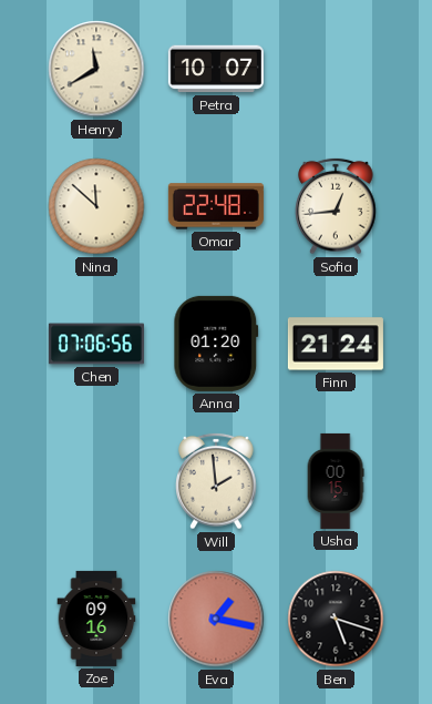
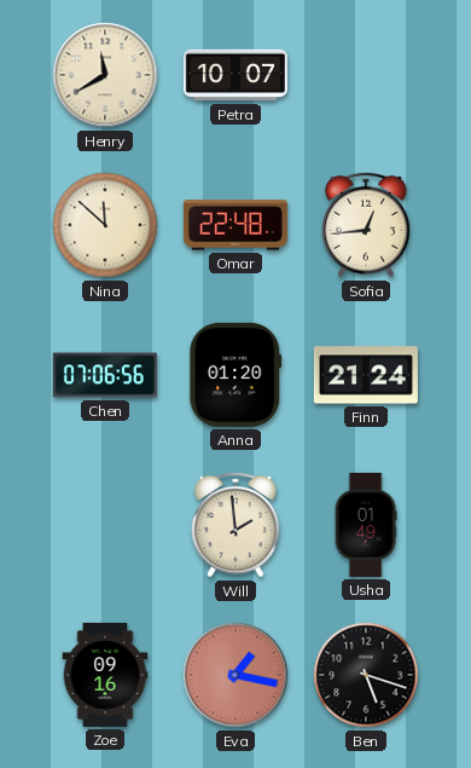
Usha: 00:15 -> 01:49
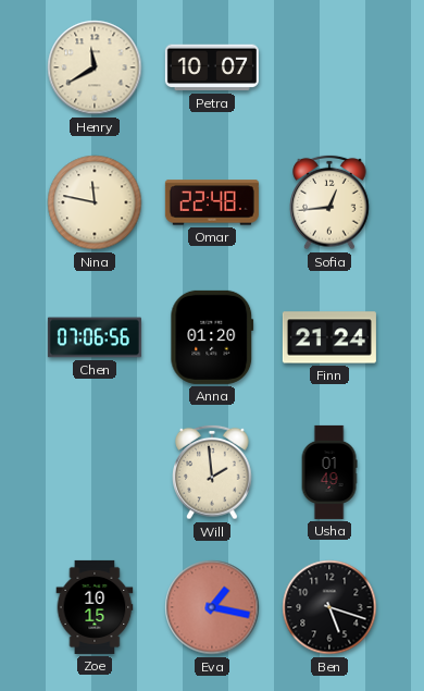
Nina: 11:52 -> 11:47
Zoe: 09:16 -> 10:15
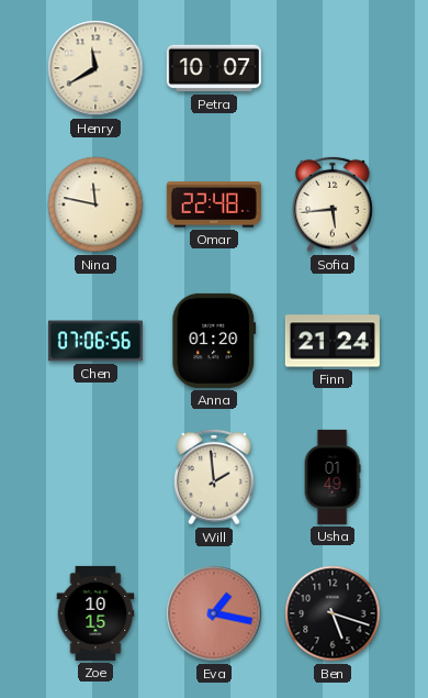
Sofia: 12:44 -> 5:44
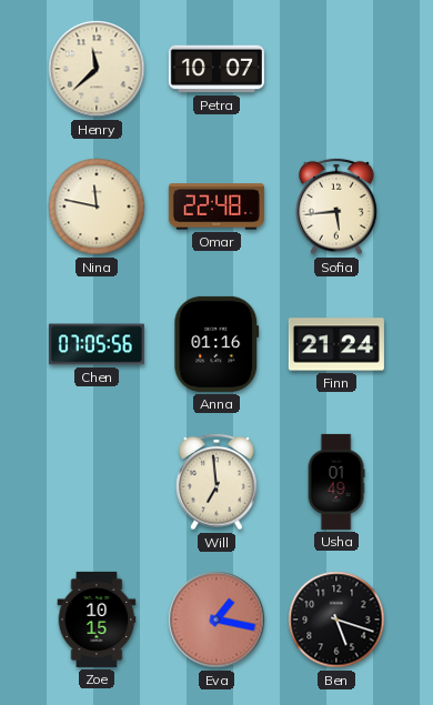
Henry: 11:40 -> 11:38
Chen: 07:06 -> 07:05
Anna: 01:20 -> 01:16
Will: 1:59 -> 6:59
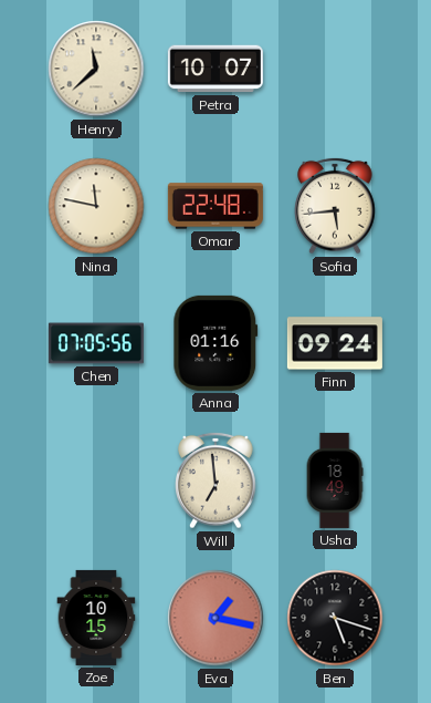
Finn: 21:24 -> 09:24
Usha: 01:49 -> 18:49
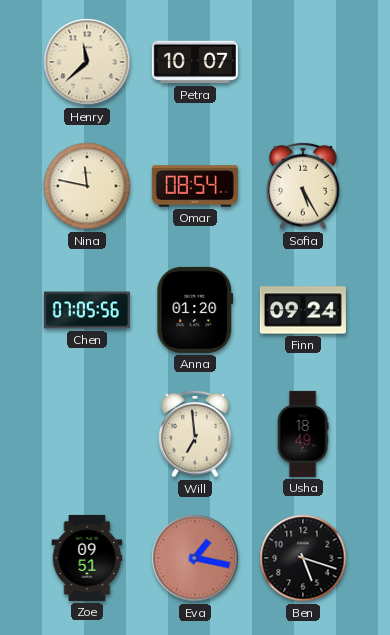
Omar: 22:48 -> 08:54
Sofia: 5:44 -> 5:25
Anna: 01:16 -> 01:20
Zoe: 10:15 -> 09:51
